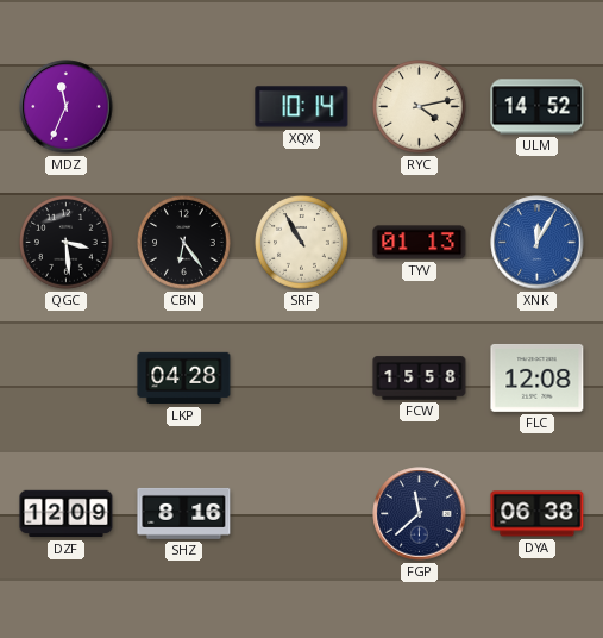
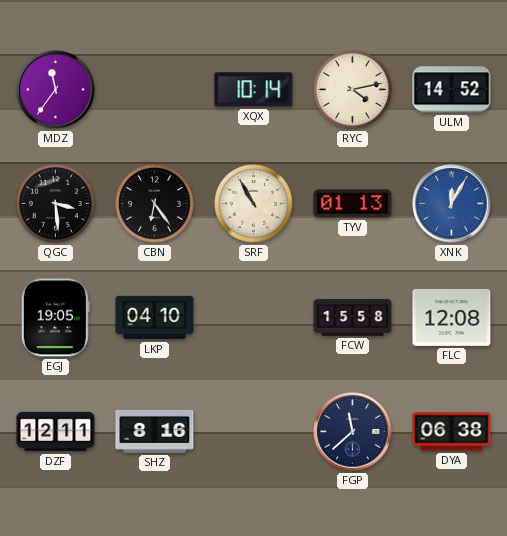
MDZ: 11:34 -> 11:36
EGJ: none -> 19:05
LKP: 04:28 -> 04:10
DZF: 12:09 -> 12:11
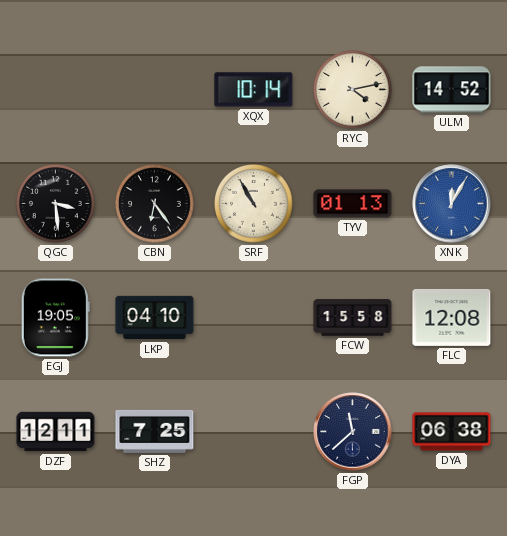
MDZ: 11:36 -> none
SHZ: 8:16 -> 7:25
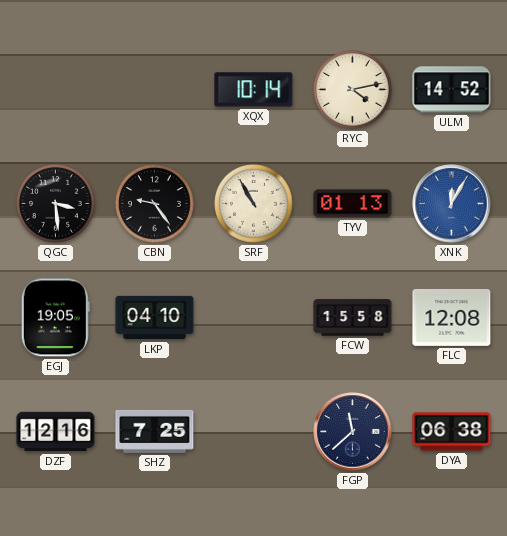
CBN: 6:24 -> 9:24
DZF: 12:11 -> 12:16
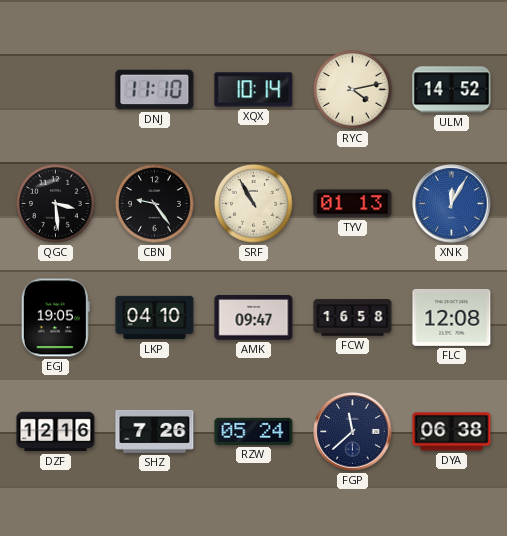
DNJ: none -> 11:10
AMK: none -> 09:47
FCW: 15:58 -> 16:58
SHZ: 7:25 -> 7:26
RZW: none -> 05:24
